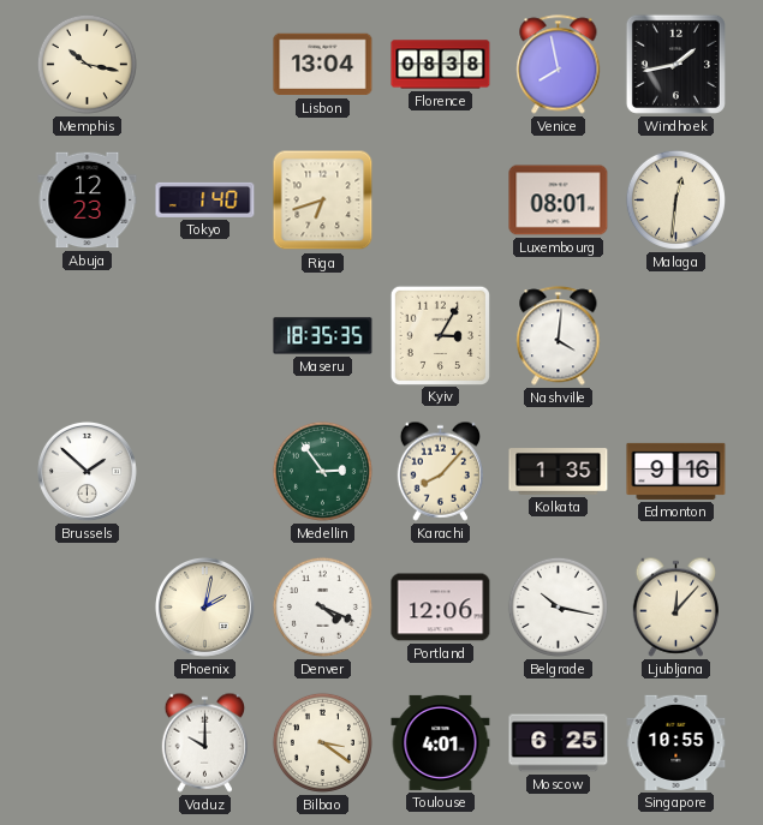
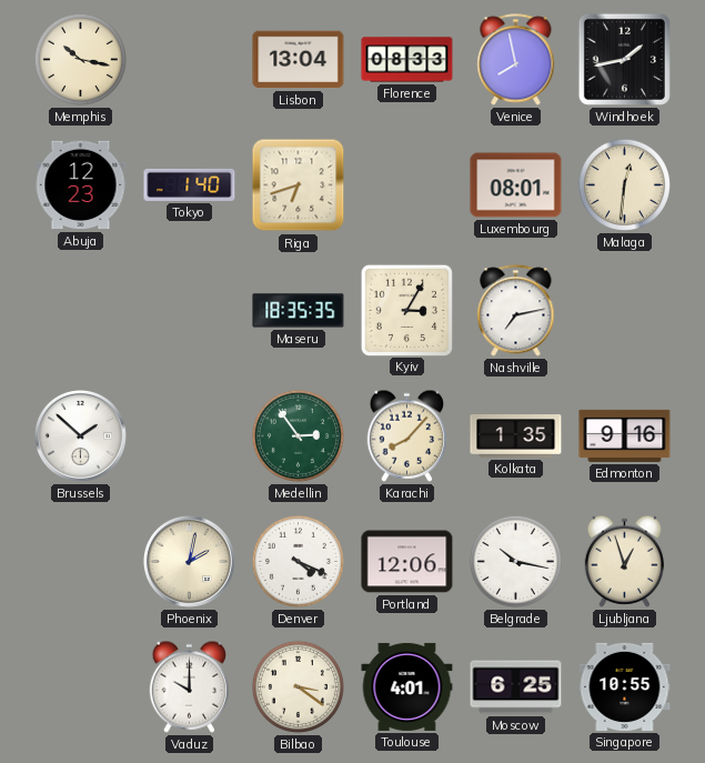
Florence: 08:38 -> 08:33
Nashville: 4:01 -> 7:13
Ljubljana: 12:07 -> 12:57
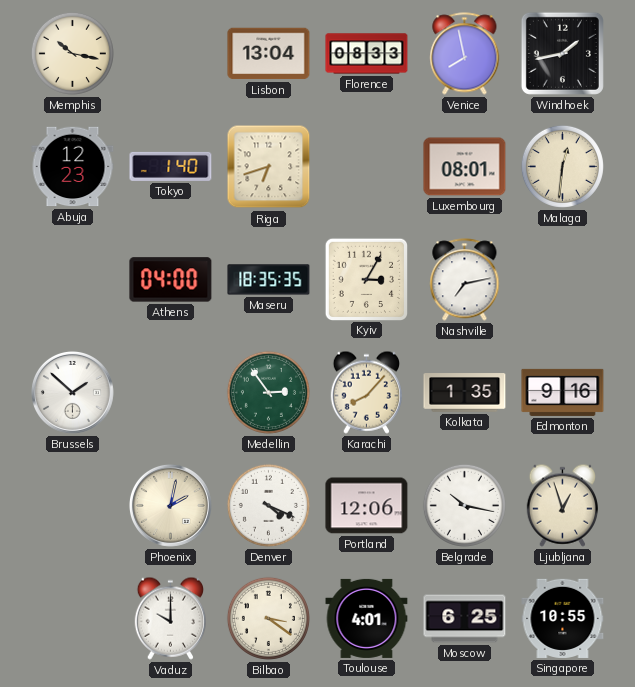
Athens: none -> 04:00
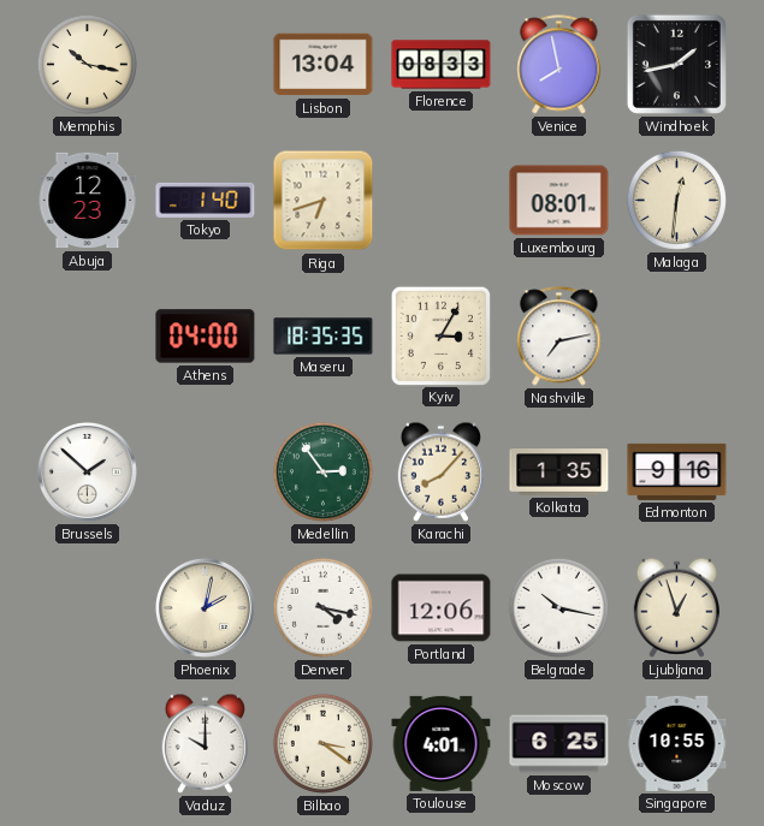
Denver: 4:19 -> 4:17
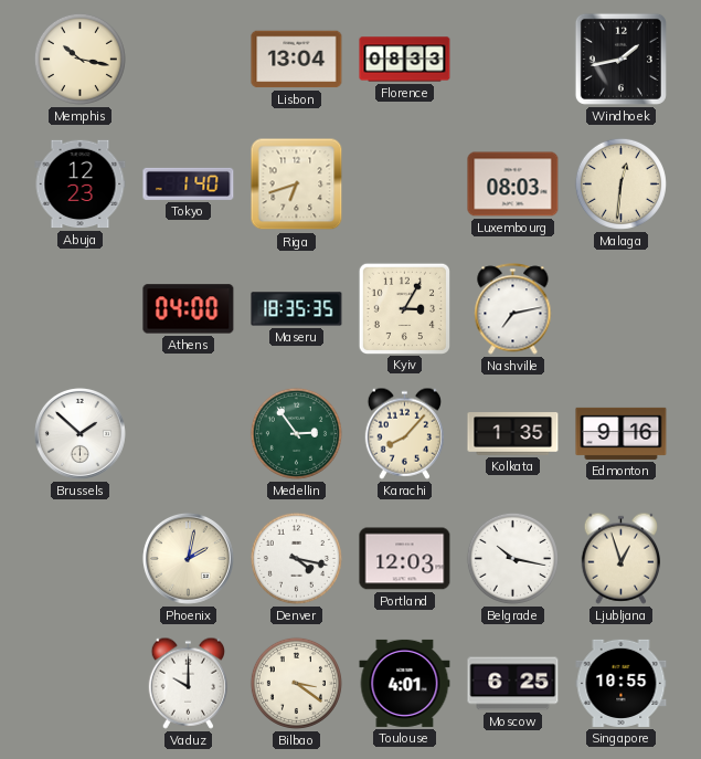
Venice: 7:58 -> none
Luxembourg: 08:01 -> 08:03
Portland: 12:06 -> 12:03
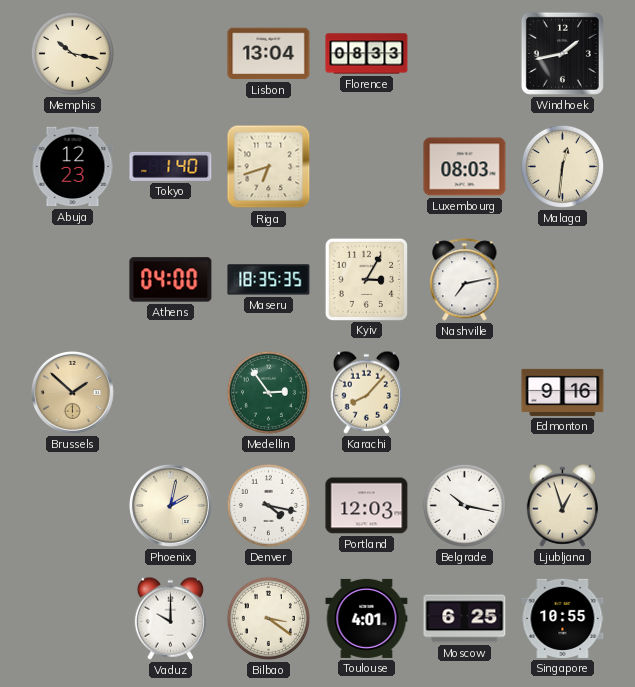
Brussels dial: white -> champagne
Kolkata: 1:35 -> none
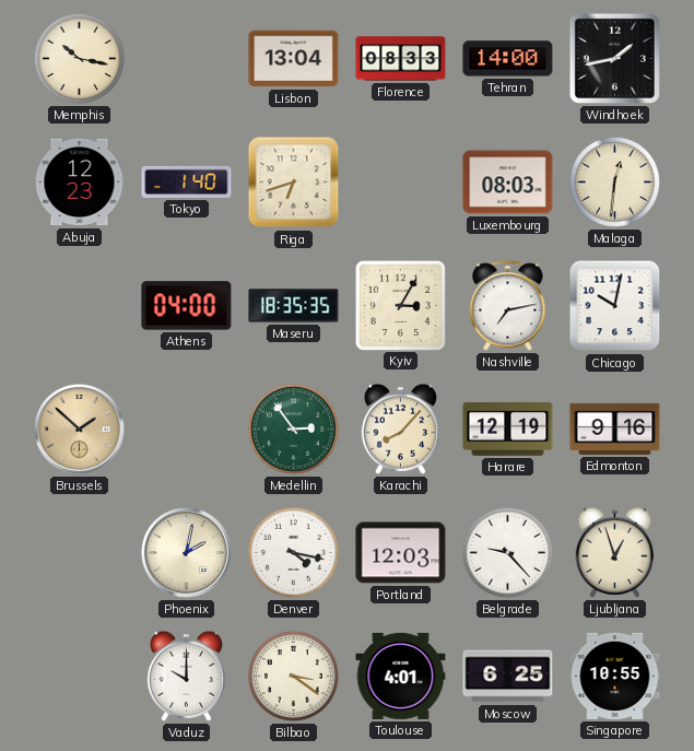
Tehran: none -> 14:00
Chicago: none -> 10:02
Harare: none -> 12:19
Belgrade: 10:17 -> 9:23
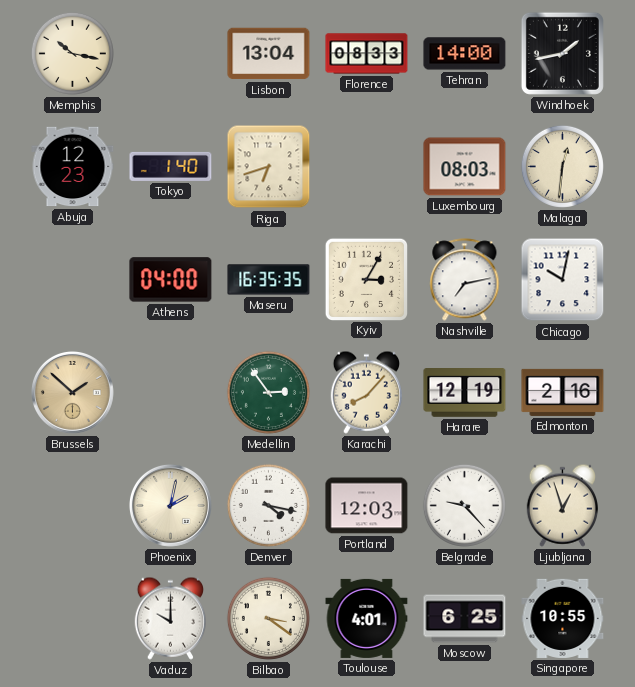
Maseru: 18:35 -> 16:35
Edmonton: 9:16 -> 2:16
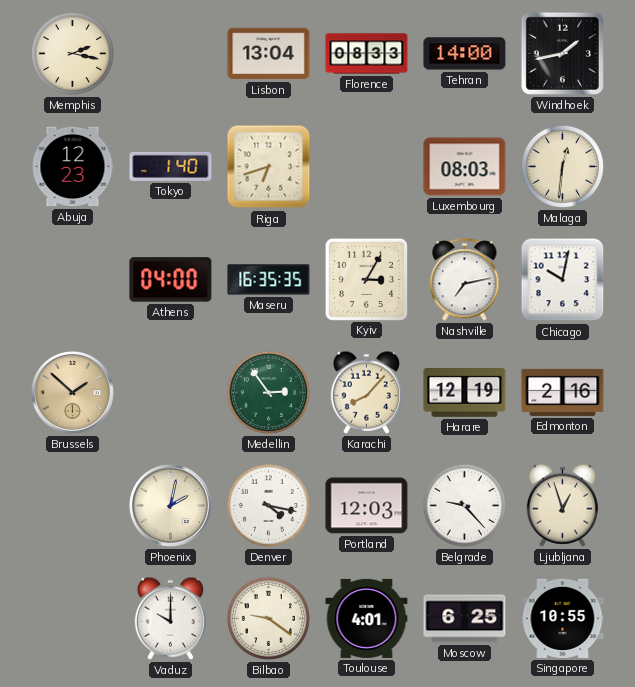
Memphis: 10:17 -> 2:17
Bilbao: 3:21 -> 9:21
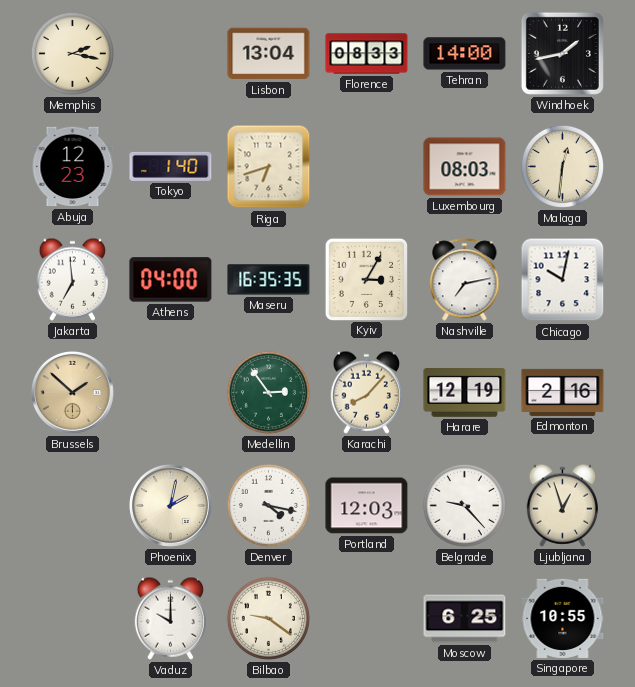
Jakarta: none -> 6:59
Toulouse: 4:01 -> none
